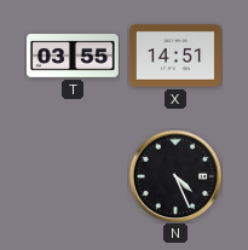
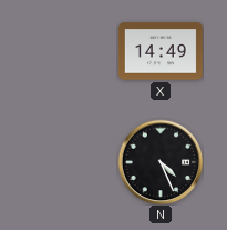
T: 03:55 -> none
X: 14:51 -> 14:49
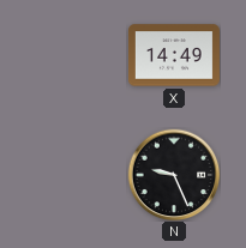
N: 4:26 -> 9:26
